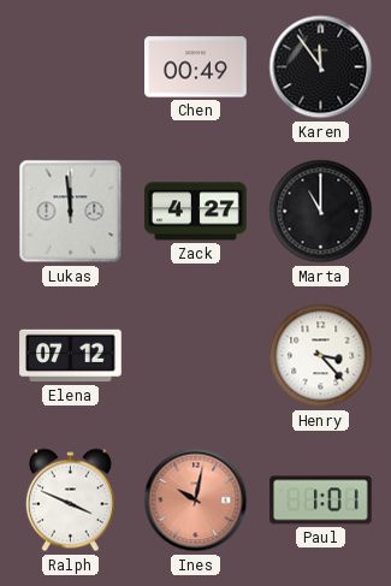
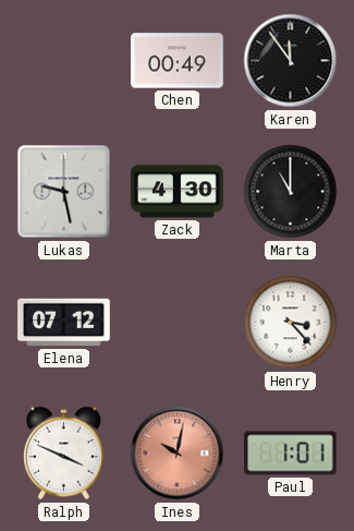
Lukas: 11:59 -> 9:28
Zack: 4:27 -> 4:30
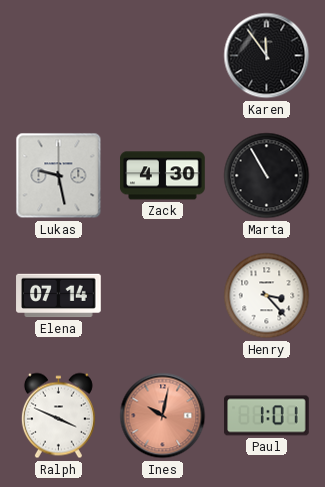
Chen: 00:49 -> none
Marta: 11:00 -> 10:55
Elena: 07:12 -> 07:14
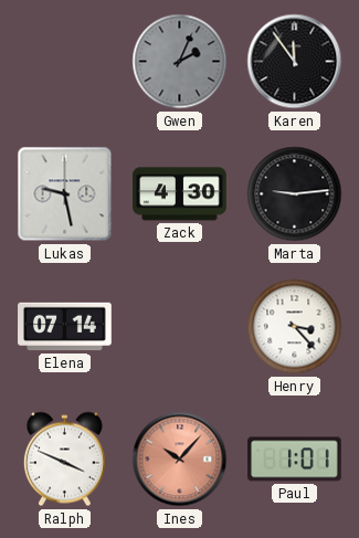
Gwen: none -> 2:04
Marta: 10:55 -> 9:14
Ines: 10:02 -> 10:07
